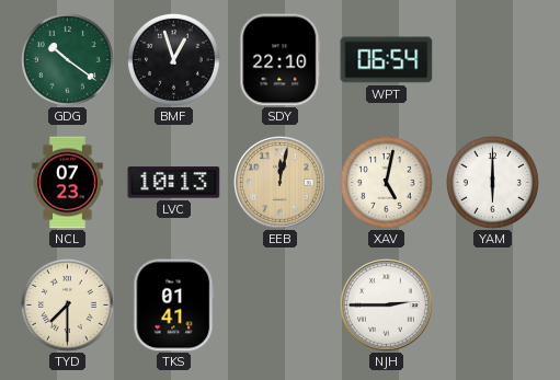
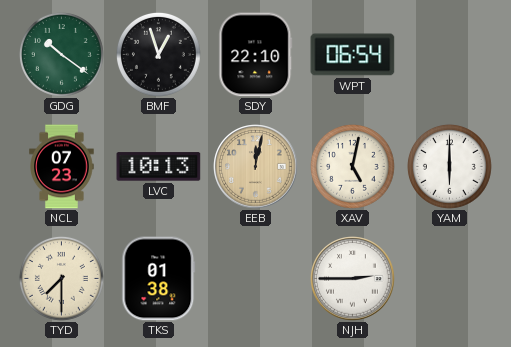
TKS: 01:41 -> 01:38
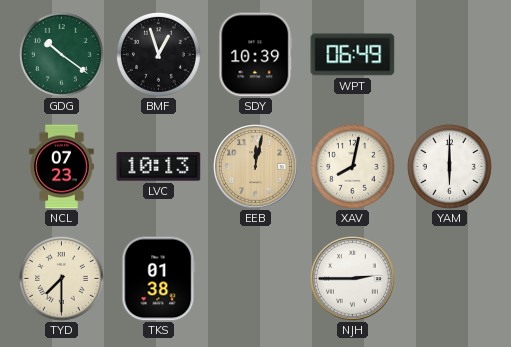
SDY: 22:10 -> 10:39
WPT: 06:54 -> 06:49
XAV: 5:02 -> 8:02
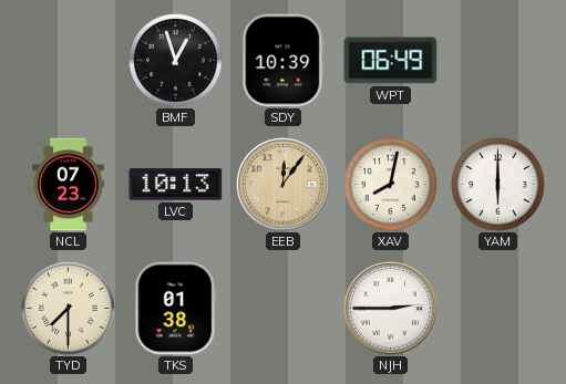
GDG: 10:21 -> none
EEB: 12:02 -> 12:06
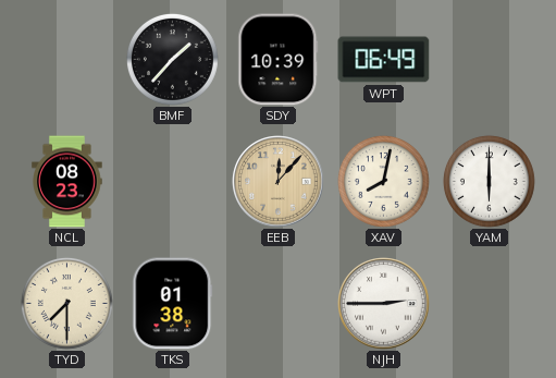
BMF: 12:57 -> 1:37
NCL: 07:23 -> 08:23
LVC: 10:13 -> none
EEB: 12:06 -> 12:07
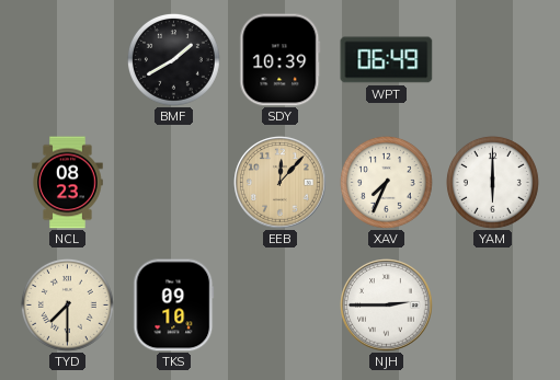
BMF: 1:37 -> 1:40
XAV: 8:02 -> 7:34
TKS: 01:38 -> 09:10
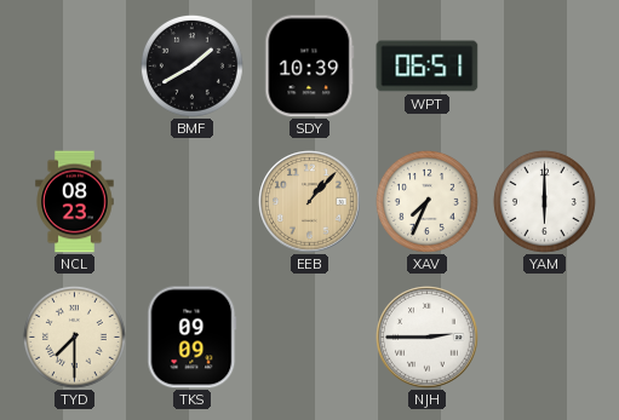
WPT: 06:49 -> 06:51
EEB: 12:07 -> 1:07
TKS: 09:10 -> 09:09
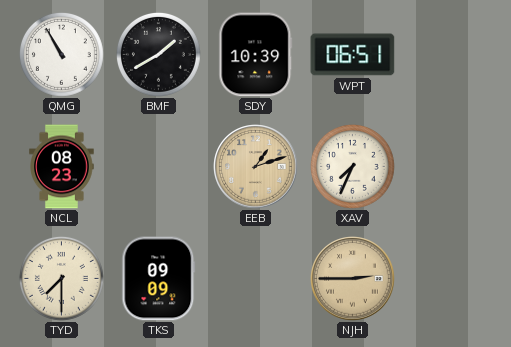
QMG: none -> 10:55
EEB: 1:07 -> 1:12
YAM: 6:00 -> none
NJH dial: white -> champagne
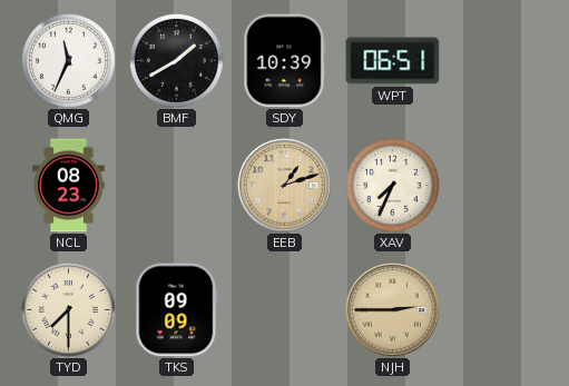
QMG: 10:55 -> 11:34
